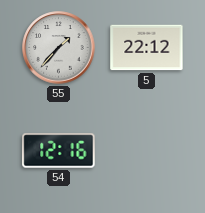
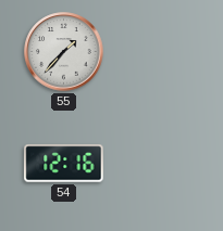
5: 22:12 -> none
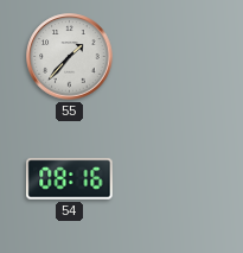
54: 12:16 -> 08:16
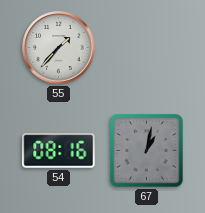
67: none -> 1:02
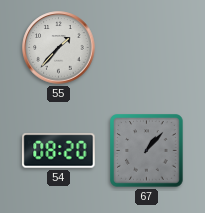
54: 08:16 -> 08:20
67: 1:02 -> 1:07
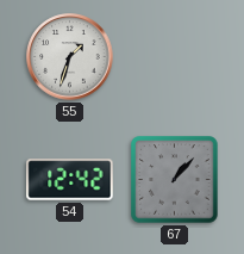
55: 1:37 -> 1:33
54: 08:20 -> 12:42
